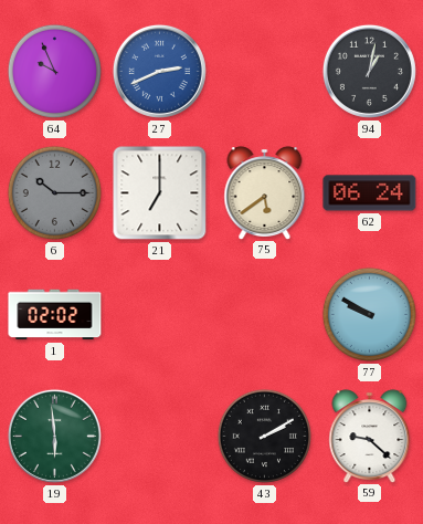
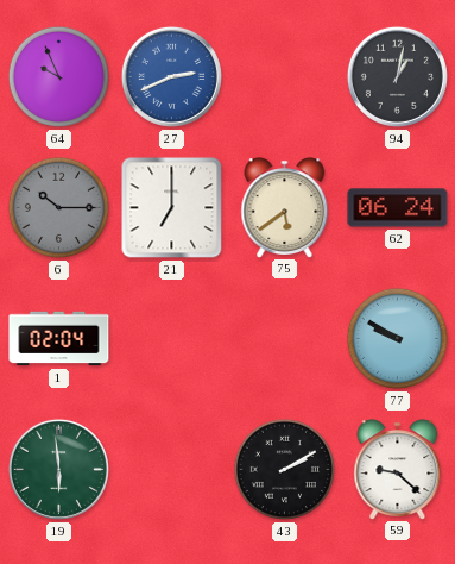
1: 02:02 -> 02:04
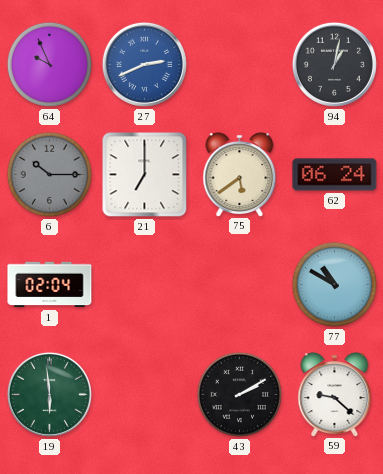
77: 9:50 -> 10:50
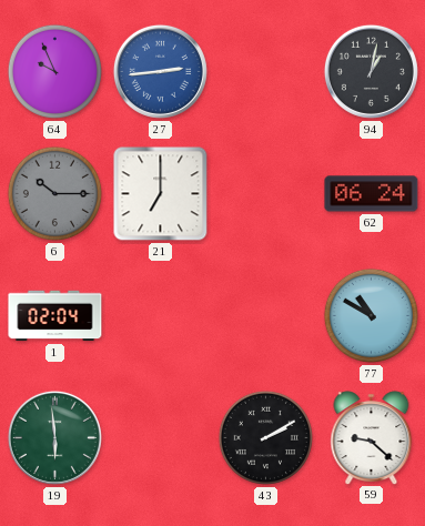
27: 2:41 -> 2:44
75: 5:39 -> none
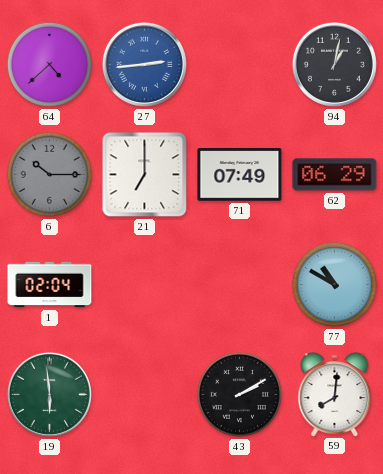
64: 9:56 -> 4:38
71: none -> 07:49
62: 06:24 -> 06:29
59: 9:22 -> 8:01
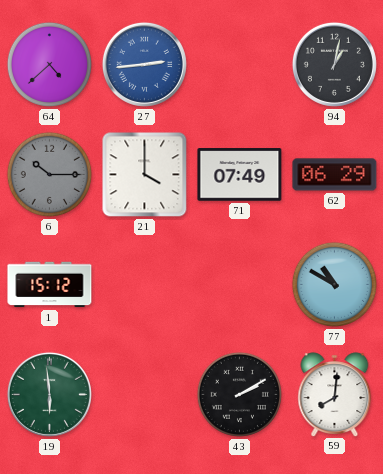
21: 7:00 -> 4:00
1: 02:04 -> 15:12
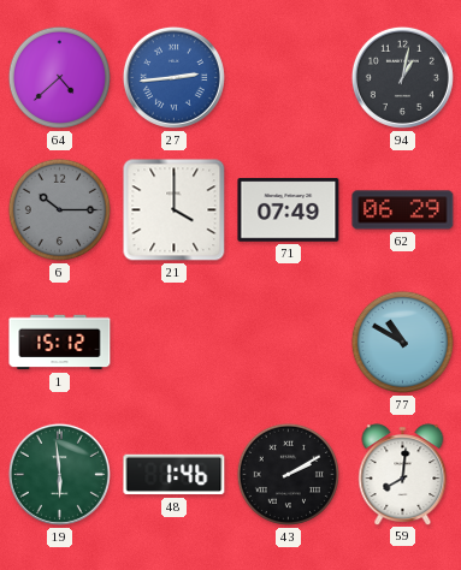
48: none -> 1:46
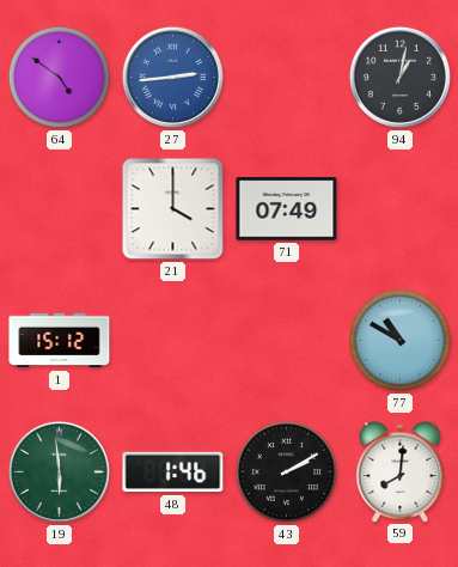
64: 4:38 -> 4:51
6: 10:15 -> none
62: 06:29 -> none
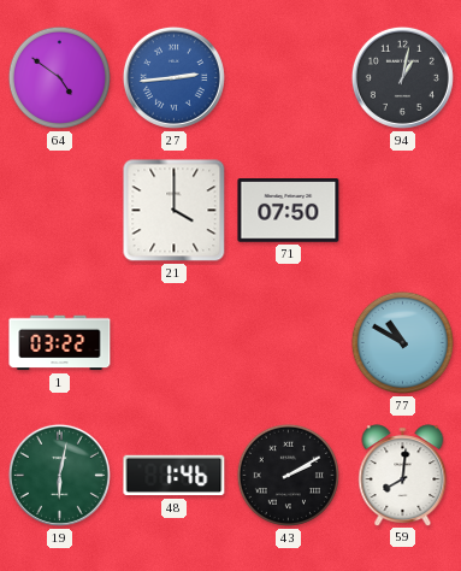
71: 07:49 -> 07:50
1: 15:12 -> 03:22
19: 5:59 -> 6:02
